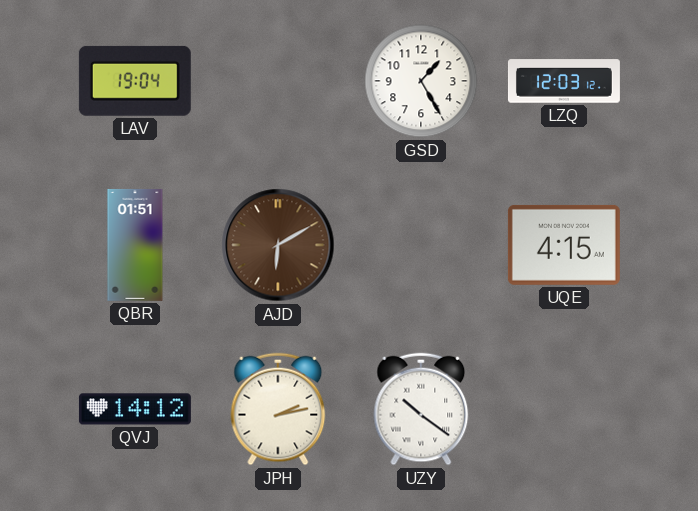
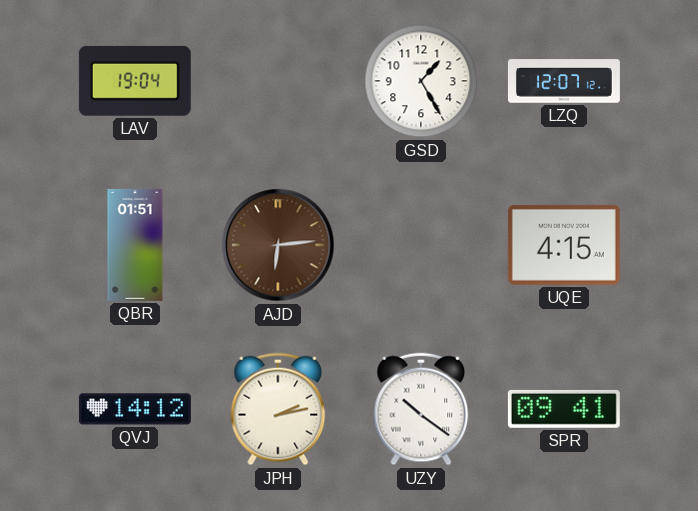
LZQ: 12:03 -> 12:07
AJD: 6:10 -> 6:14
SPR: none -> 09:41
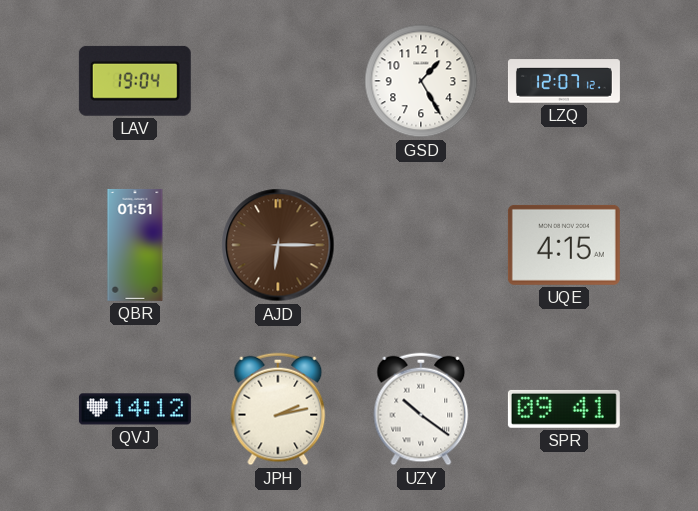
AJD: 6:14 -> 6:15
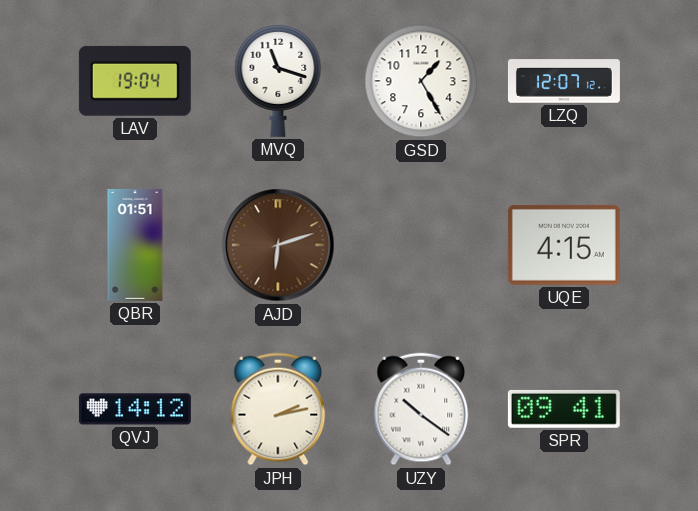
MVQ: none -> 11:18
AJD: 6:15 -> 6:12
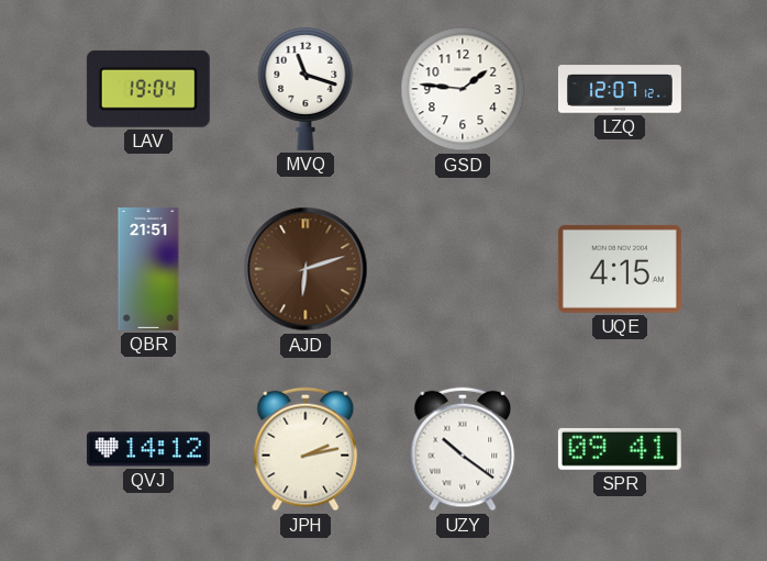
GSD: 1:25 -> 1:46
QBR: 01:51 -> 21:51
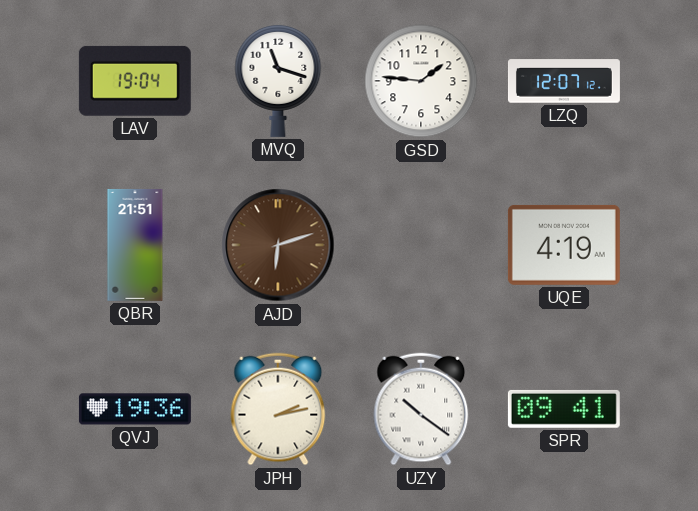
UQE: 4:15 -> 4:19
QVJ: 14:12 -> 19:36
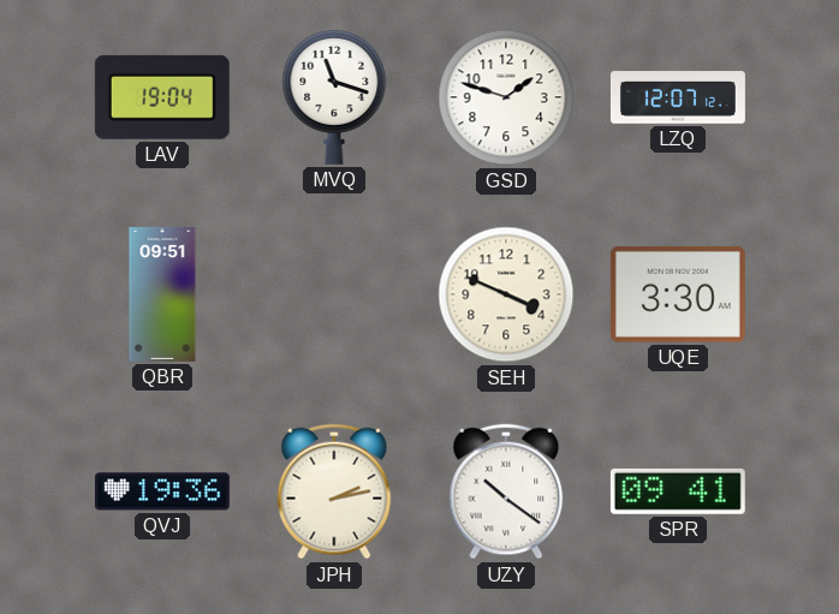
GSD: 1:46 -> 1:48
QBR: 21:51 -> 09:51
AJD: 6:12 -> none
SEH: none -> 3:49
UQE: 4:19 -> 3:30
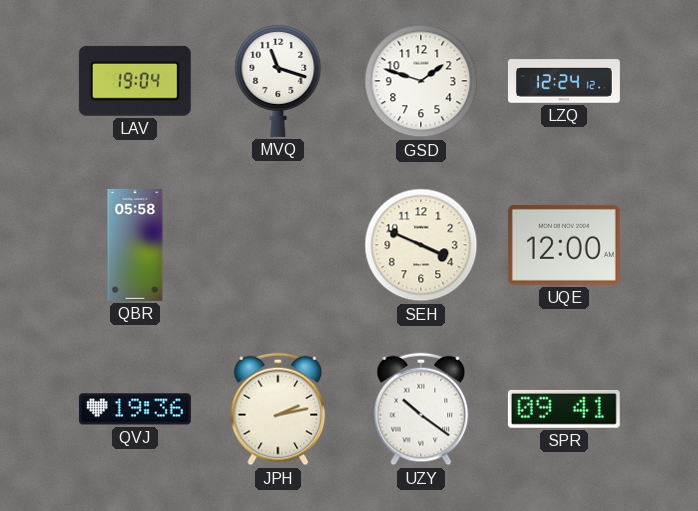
LZQ: 12:07 -> 12:24
QBR: 09:51 -> 05:58
UQE: 3:30 -> 12:00
